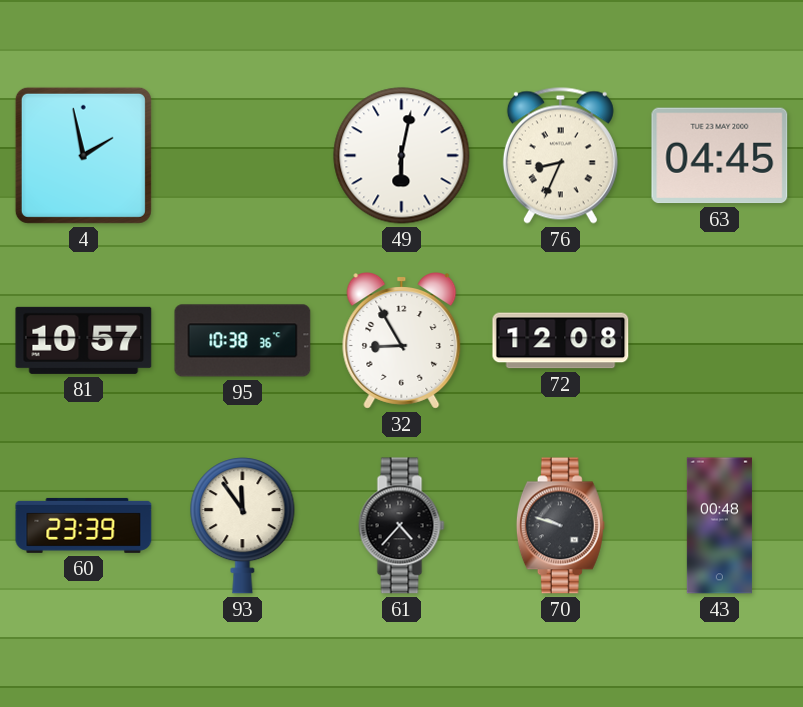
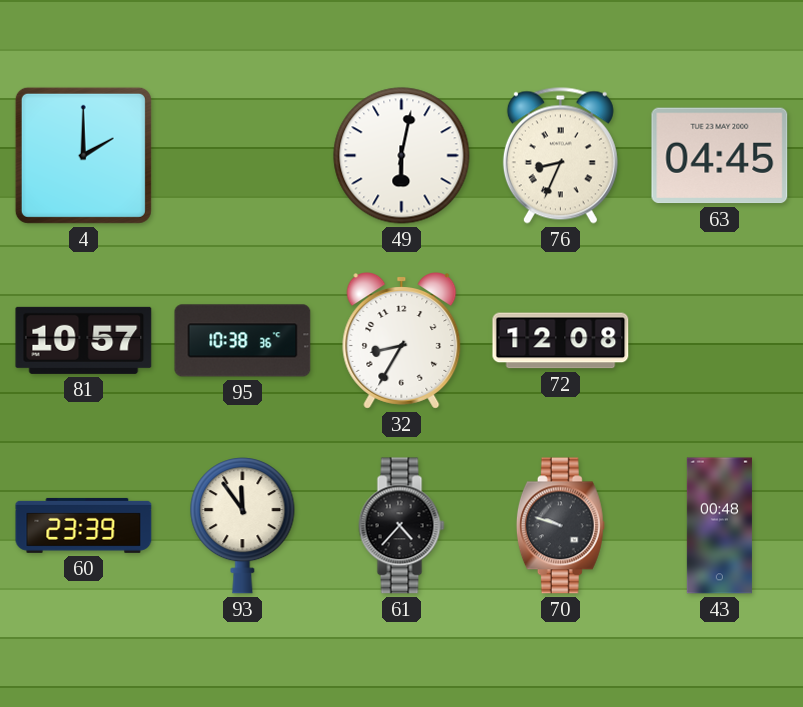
4: 1:58 -> 2:00
32: 8:55 -> 8:35
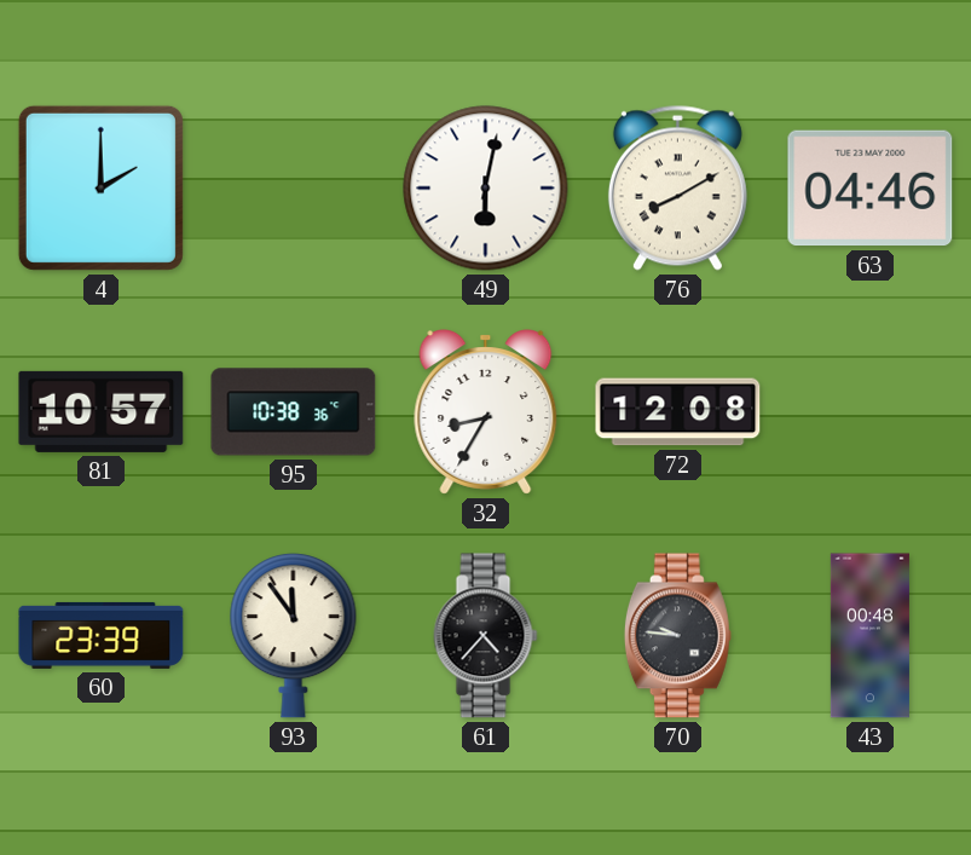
76: 8:34 -> 8:10
63: 04:45 -> 04:46
70: 9:48 -> 9:46
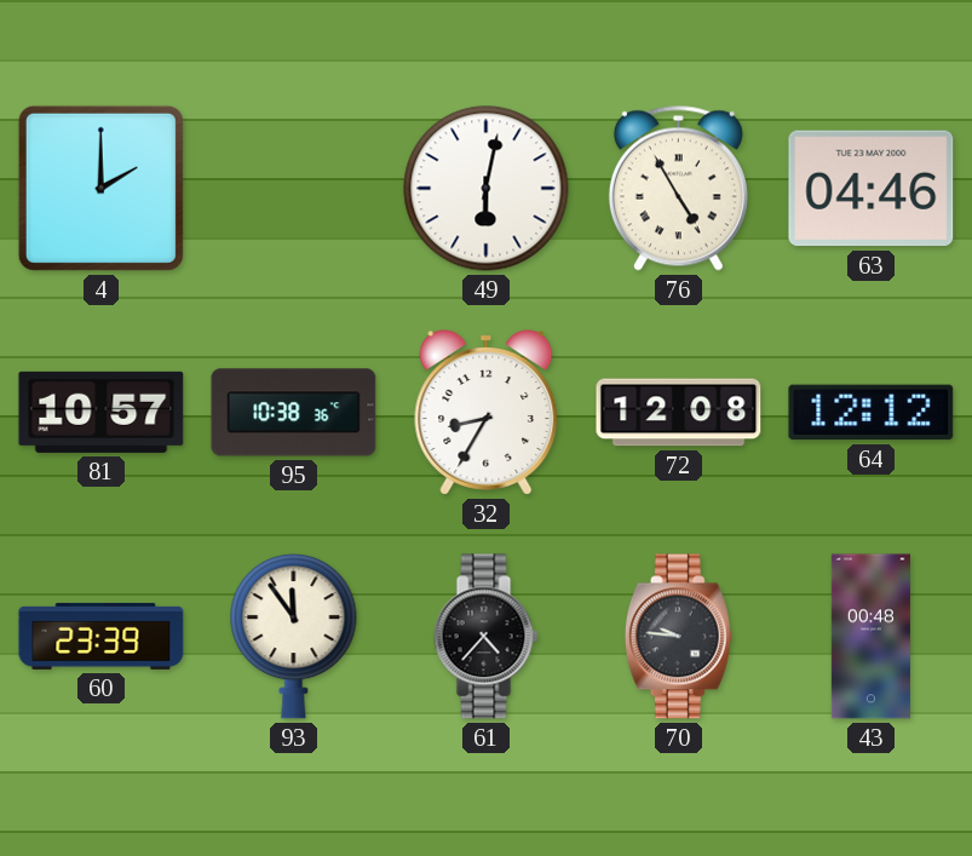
76: 8:10 -> 4:55
64: none -> 12:12
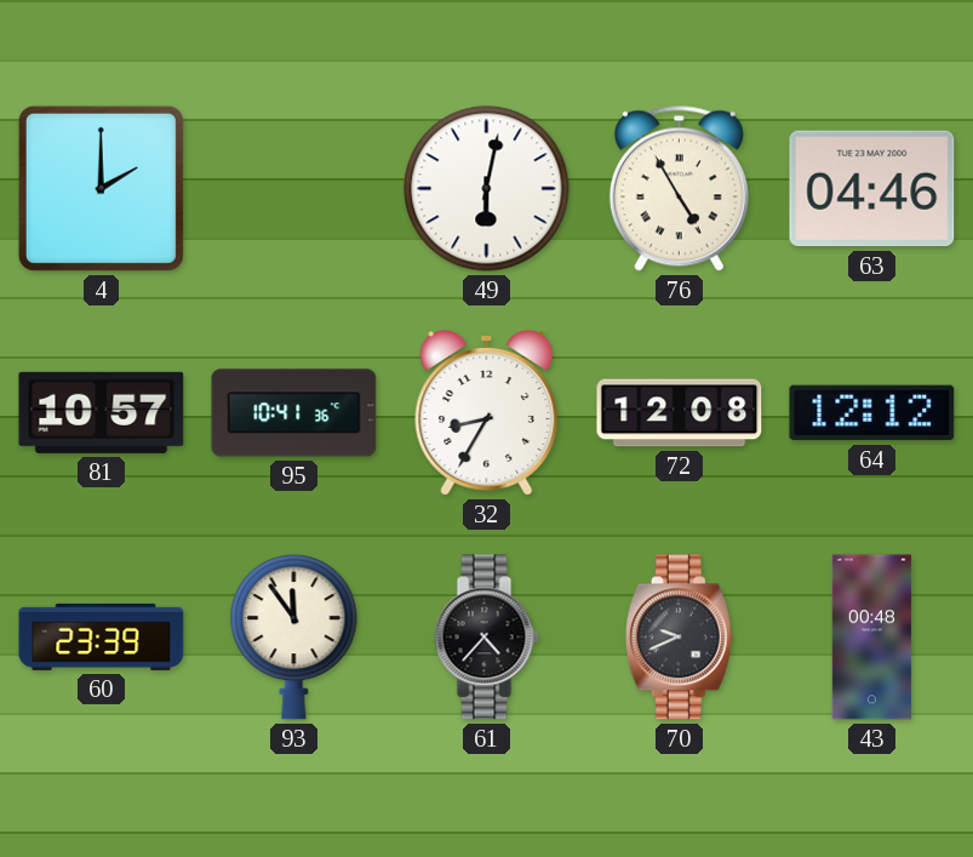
95: 10:38 -> 10:41
70: 9:46 -> 9:41
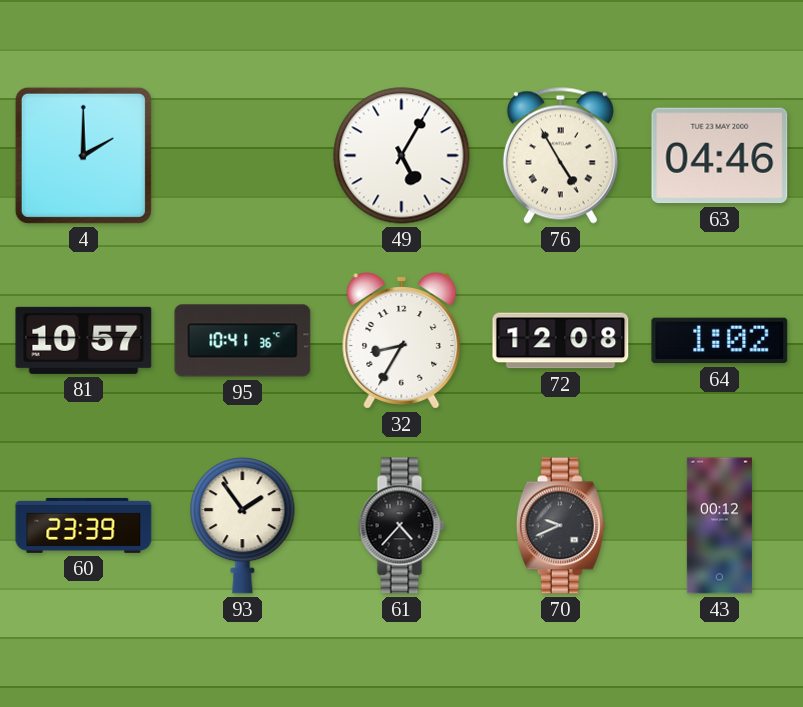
49: 6:02 -> 5:05
64: 12:12 -> 1:02
93: 11:54 -> 1:54
43: 00:48 -> 00:12
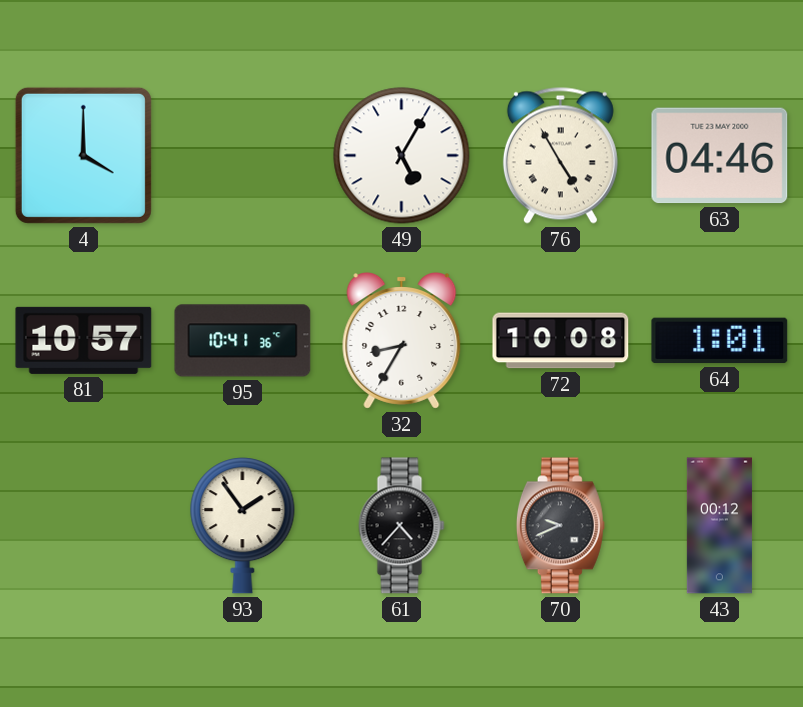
4: 2:00 -> 4:00
72: 12:08 -> 10:08
64: 1:02 -> 1:01
60: 23:39 -> none
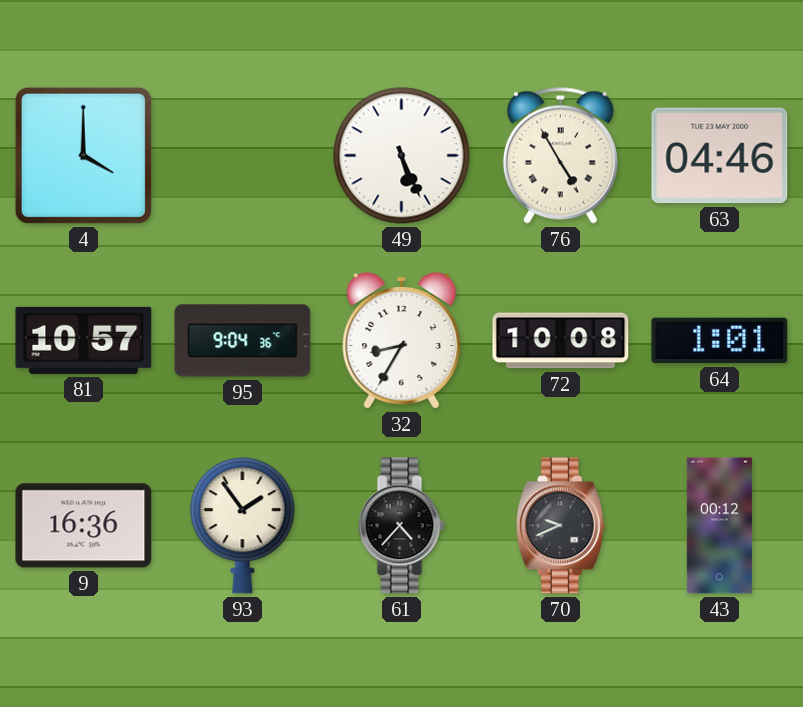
49: 5:05 -> 5:26
95: 10:41 -> 9:04
9: none -> 16:36
